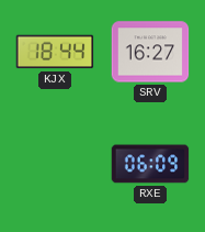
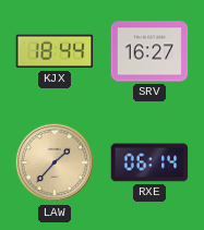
LAW: none -> 1:37
RXE: 06:09 -> 06:14
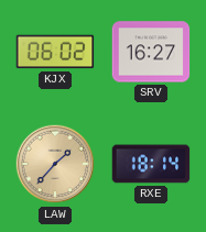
KJX: 18:44 -> 06:02
RXE: 06:14 -> 18:14
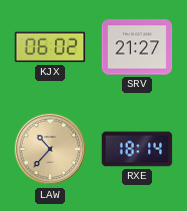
SRV: 16:27 -> 21:27
LAW: 1:37 -> 10:37
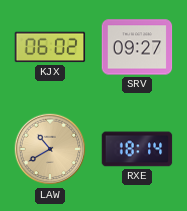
SRV: 21:27 -> 09:27
LAW: 10:37 -> 10:40
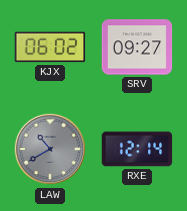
LAW dial: champagne -> grey
RXE: 18:14 -> 12:14
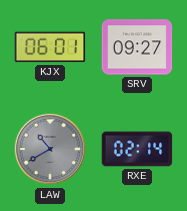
KJX: 06:02 -> 06:01
RXE: 12:14 -> 02:14
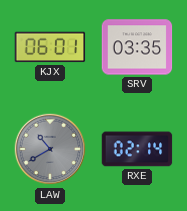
SRV: 09:27 -> 03:35
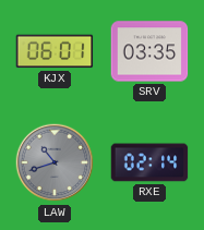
LAW: 10:40 -> 10:42
